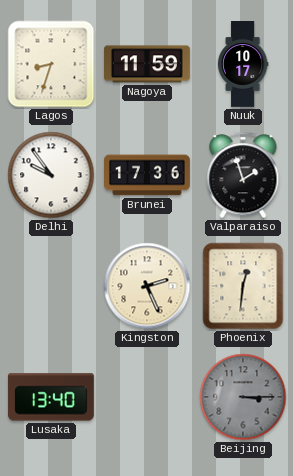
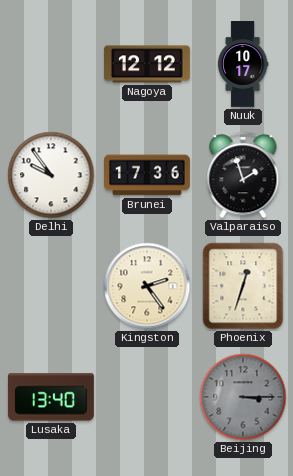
Lagos: 8:33 -> none
Nagoya: 11:59 -> 12:12
Kingston: 2:26 -> 2:24
Phoenix: 12:31 -> 12:33
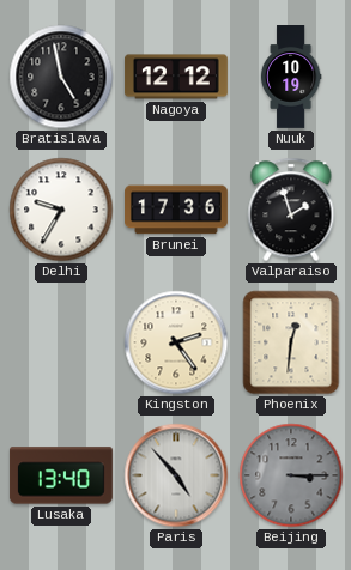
Bratislava: none -> 4:58
Nuuk: 10:17 -> 10:19
Delhi: 9:54 -> 9:35
Phoenix: 12:33 -> 12:31
Paris: none -> 4:53
